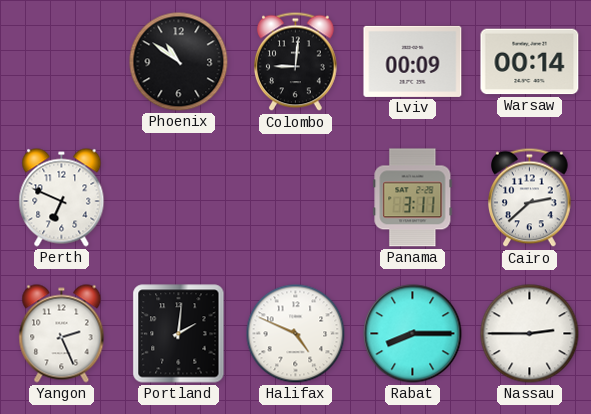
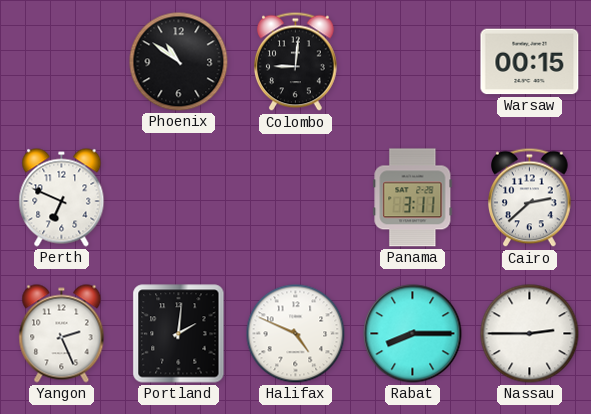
Lviv: 00:09 -> none
Warsaw: 00:14 -> 00:15
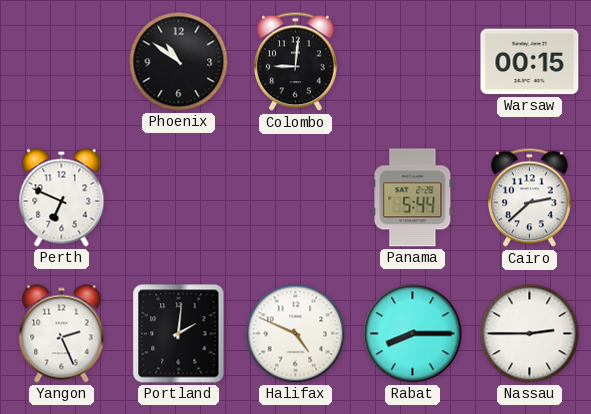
Panama: 3:11 -> 5:44
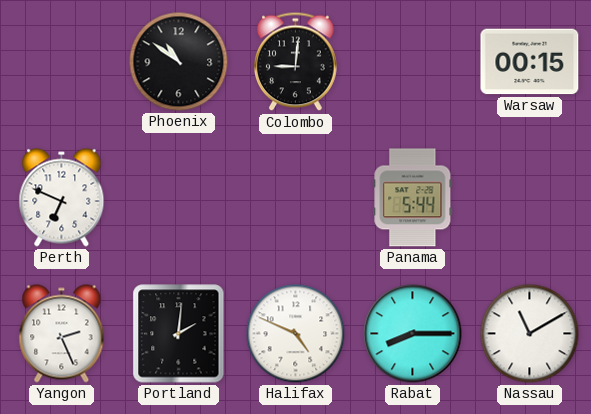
Cairo: 2:38 -> none
Nassau: 2:45 -> 11:10
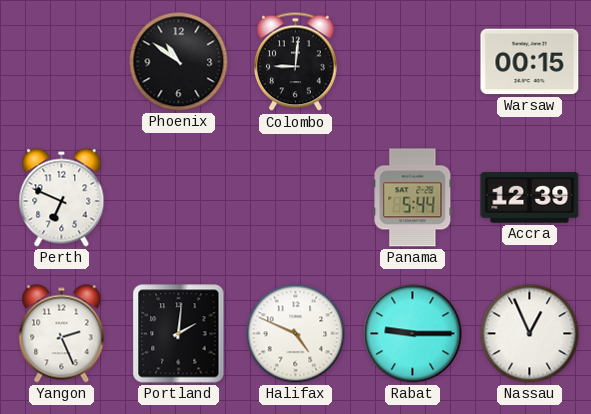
Accra: none -> 12:39
Rabat: 8:15 -> 9:15
Nassau: 11:10 -> 12:56
